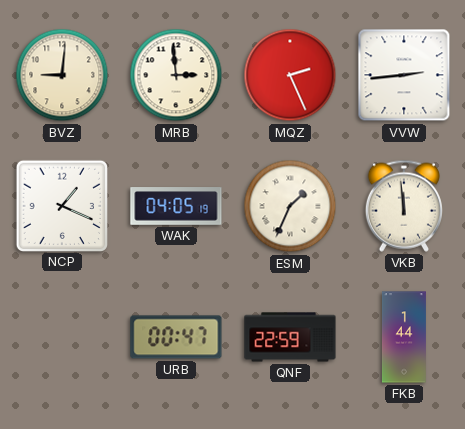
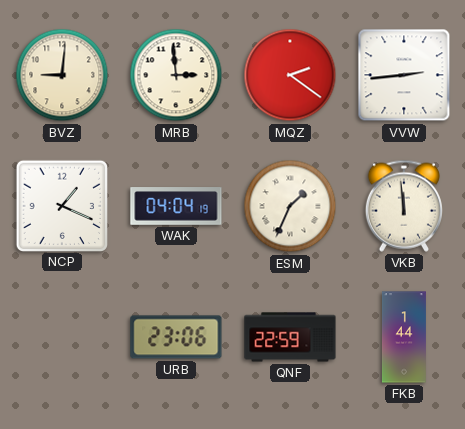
MQZ: 2:26 -> 2:21
WAK: 04:05 -> 04:04
URB: 00:47 -> 23:06
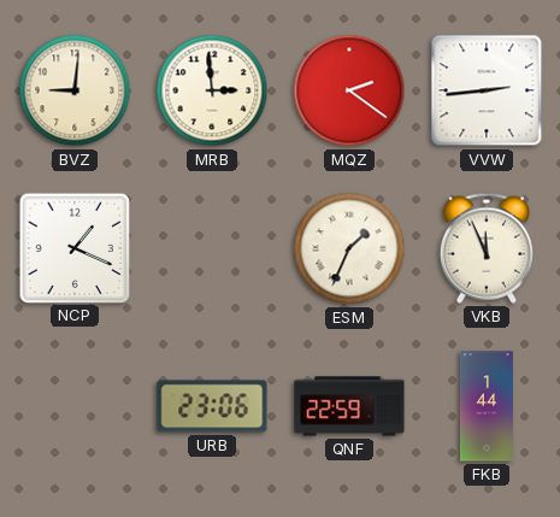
WAK: 04:04 -> none
VKB: 11:59 -> 11:56
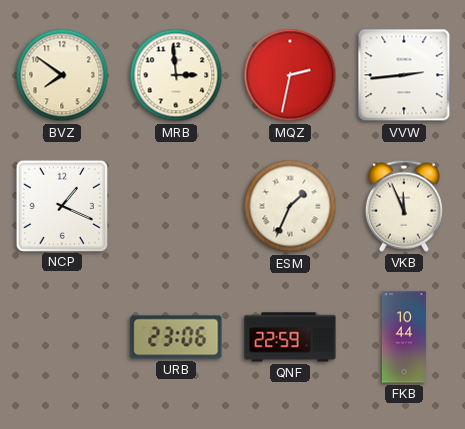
BVZ: 9:01 -> 7:51
MQZ: 2:21 -> 2:32
FKB: 1:44 -> 10:44
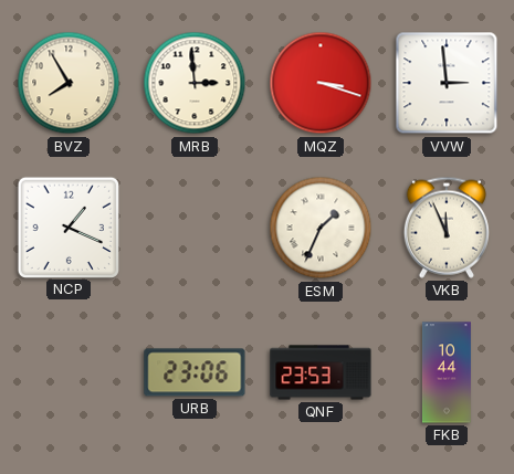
BVZ: 7:51 -> 7:55
MQZ: 2:32 -> 3:18
VVW: 2:44 -> 2:59
QNF: 22:59 -> 23:53
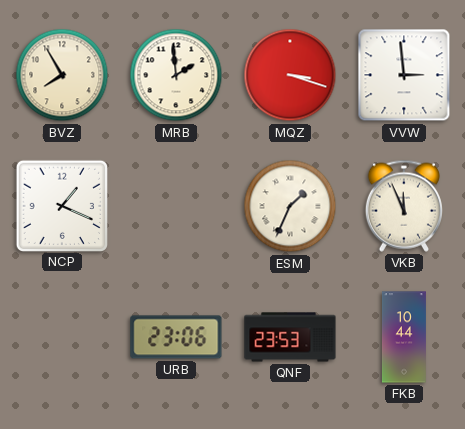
MRB: 2:59 -> 1:59
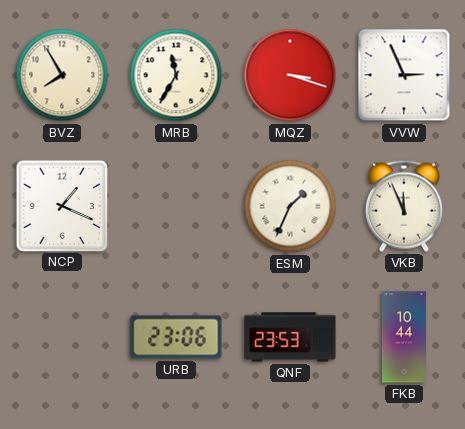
MRB: 1:59 -> 11:35
VVW: 2:59 -> 2:56
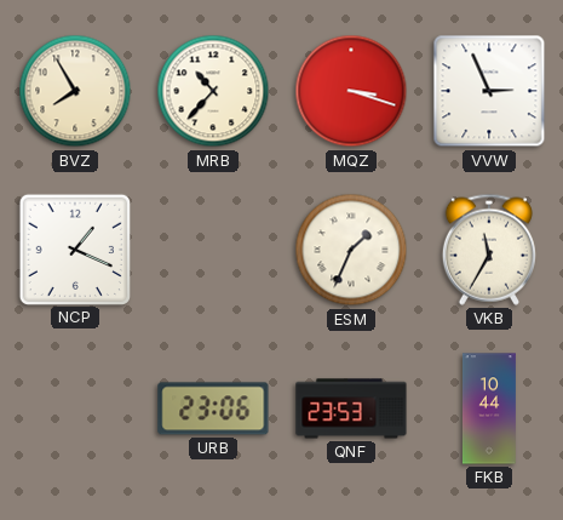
MRB: 11:35 -> 10:37
VKB: 11:56 -> 11:35
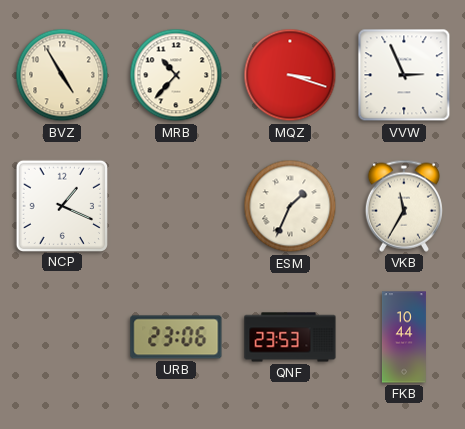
BVZ: 7:55 -> 4:55
